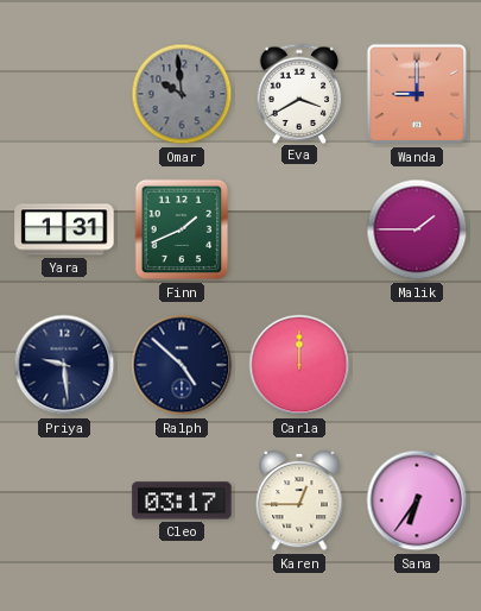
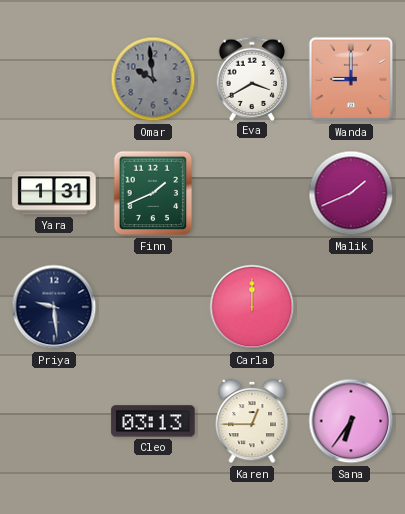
Malik: 1:45 -> 1:41
Ralph: 4:52 -> none
Cleo: 03:17 -> 03:13
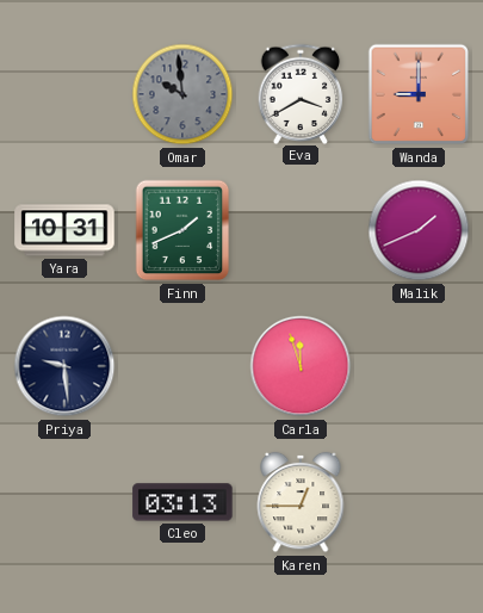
Yara: 1:31 -> 10:31
Carla: 12:00 -> 11:57
Sana: 6:36 -> none
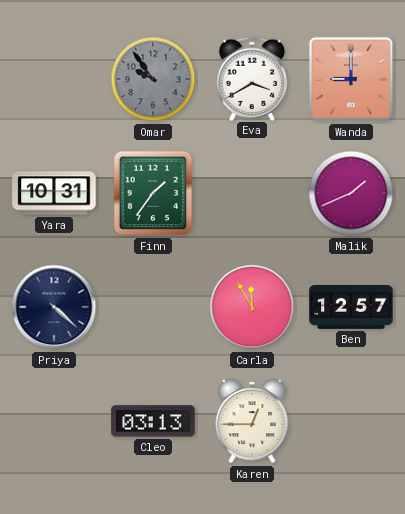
Omar: 9:59 -> 9:54
Finn: 1:41 -> 1:36
Priya: 9:29 -> 4:22
Carla: 11:57 -> 11:55
Ben: none -> 12:57
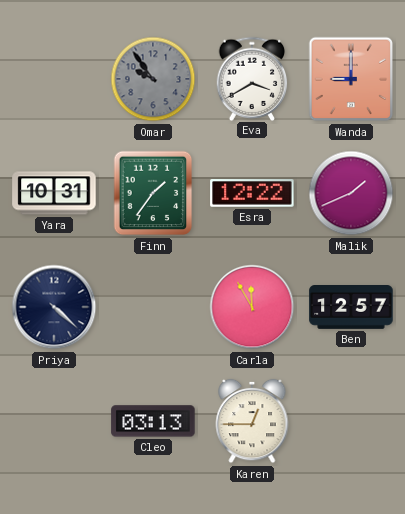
Esra: none -> 12:22
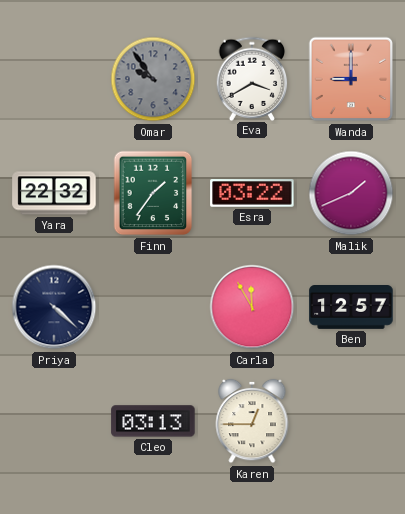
Yara: 10:31 -> 22:32
Esra: 12:22 -> 03:22
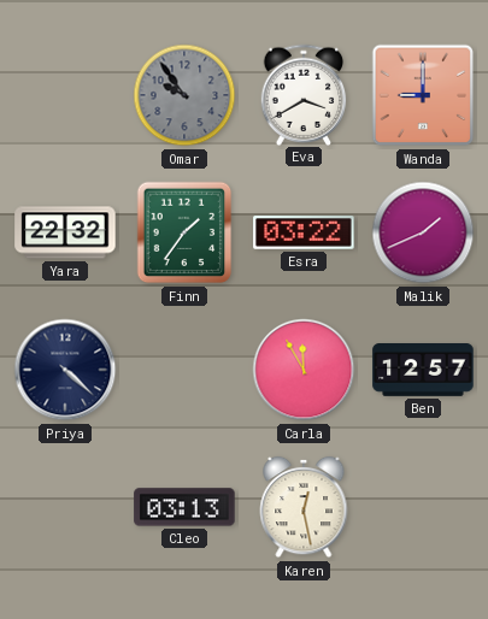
Karen: 12:45 -> 12:28
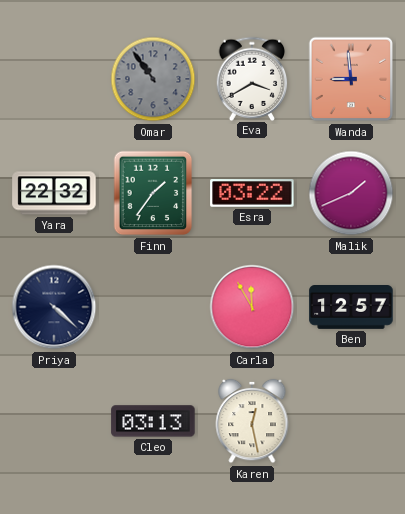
Omar: 9:54 -> 10:54
Wanda: 9:00 -> 8:59
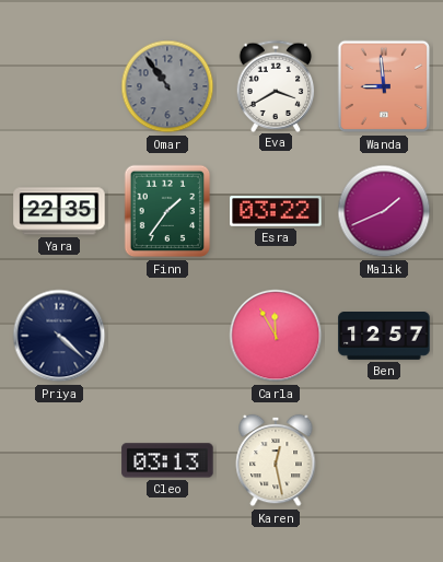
Yara: 22:32 -> 22:35
